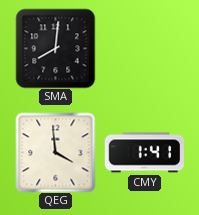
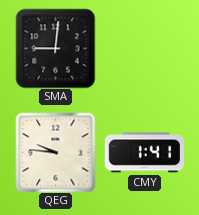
SMA: 8:01 -> 9:01
QEG: 3:59 -> 9:46
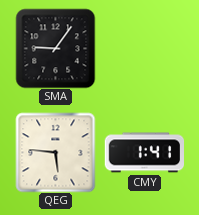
SMA: 9:01 -> 9:06
QEG: 9:46 -> 5:46
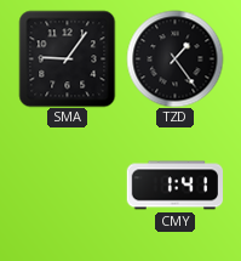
TZD: none -> 1:24
QEG: 5:46 -> none
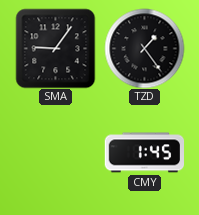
CMY: 1:41 -> 1:45
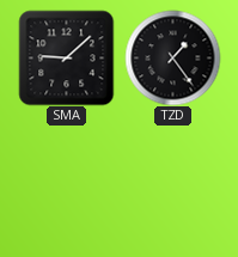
SMA: 9:06 -> 9:08
CMY: 1:45 -> none
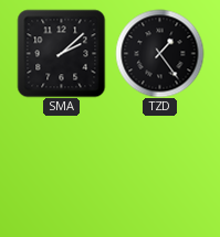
SMA: 9:08 -> 2:08
